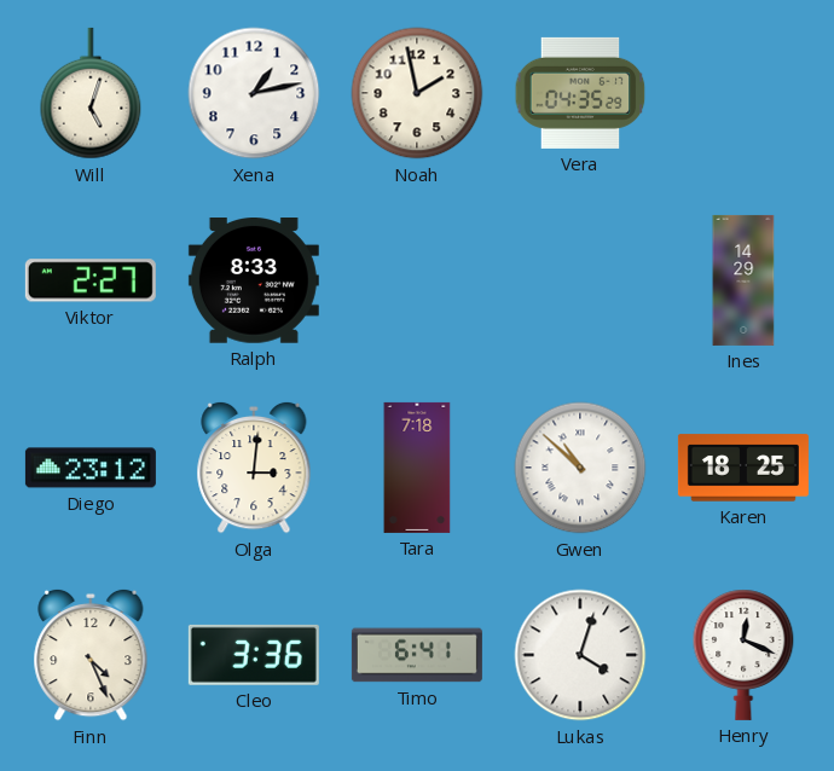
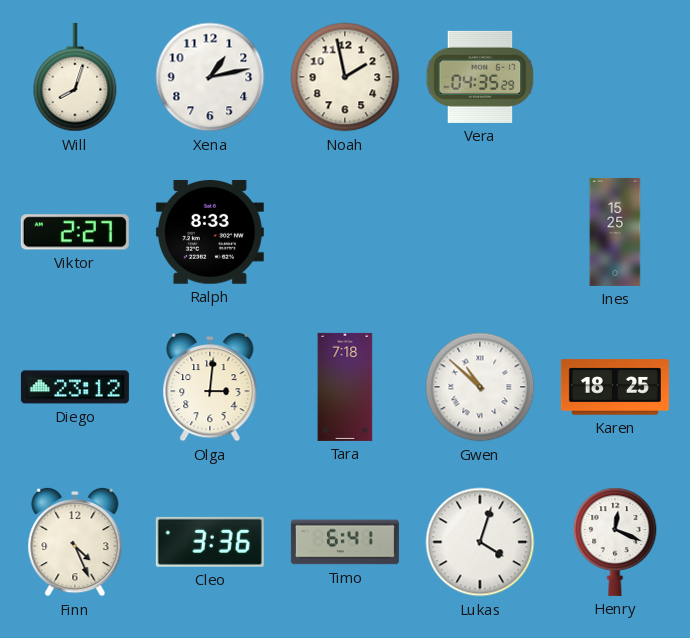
Will: 5:03 -> 8:03
Ines: 14:29 -> 15:25
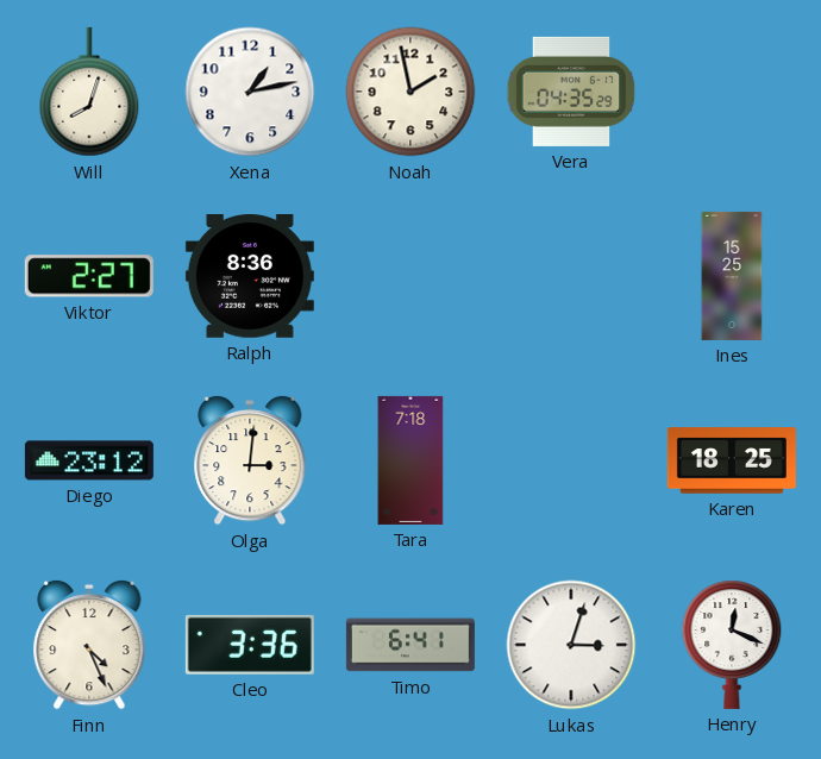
Ralph: 8:33 -> 8:36
Gwen: 10:52 -> none
Lukas: 4:03 -> 3:03
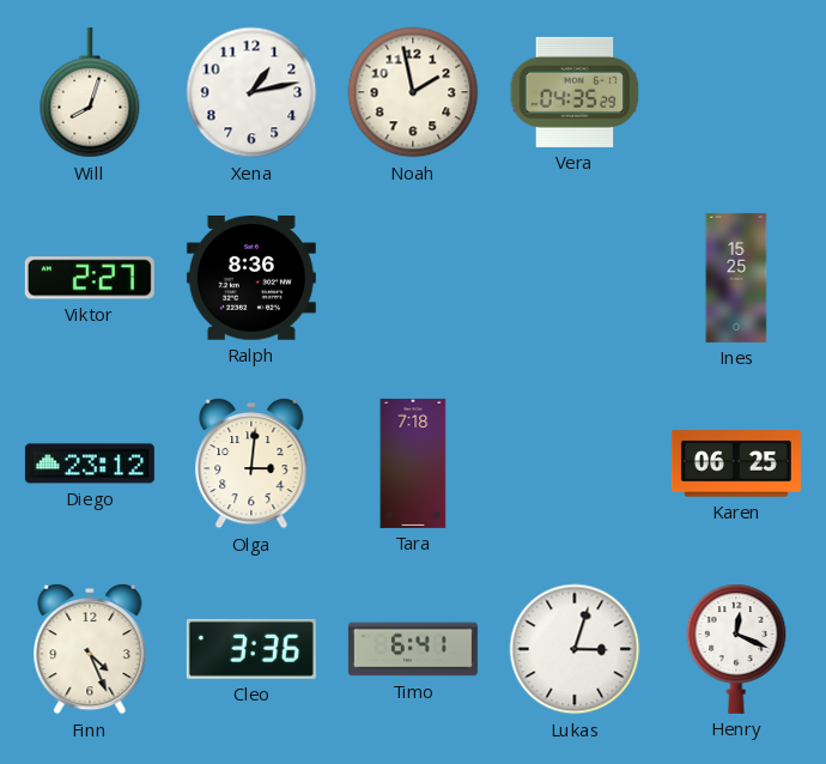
Karen: 18:25 -> 06:25
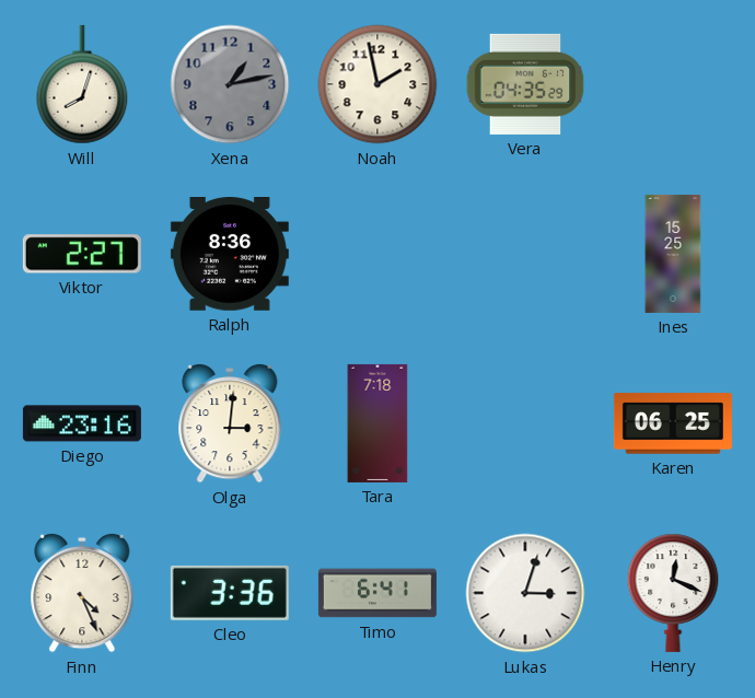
Xena dial: white -> grey
Diego: 23:12 -> 23:16
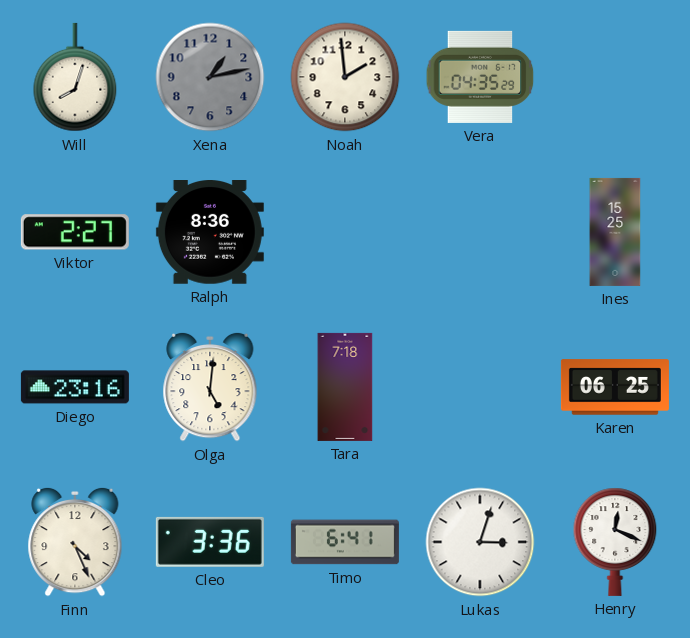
Noah: 1:58 -> 1:59
Olga: 3:01 -> 5:01
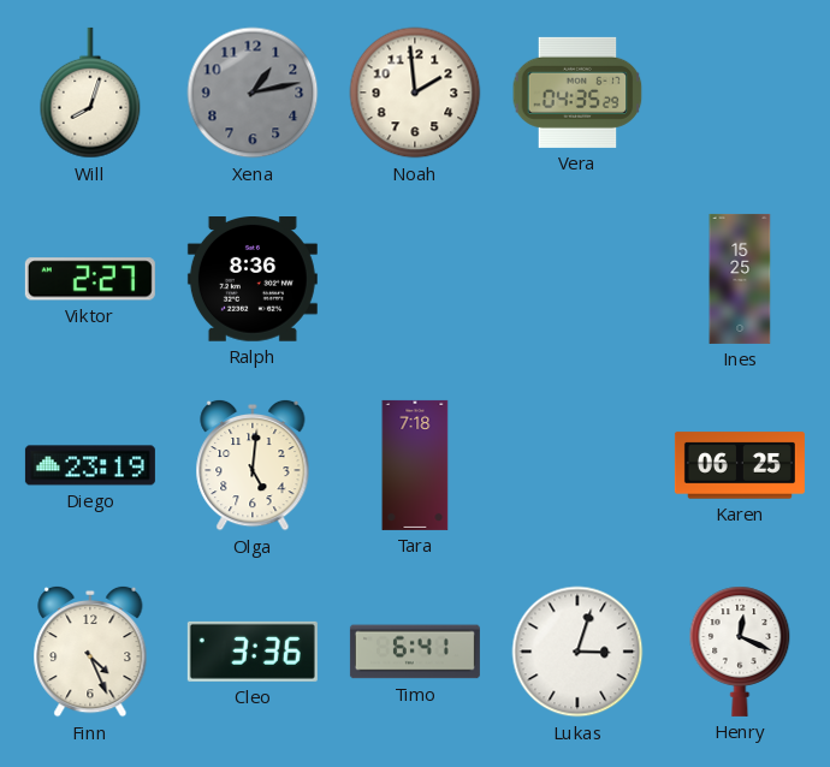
Diego: 23:16 -> 23:19
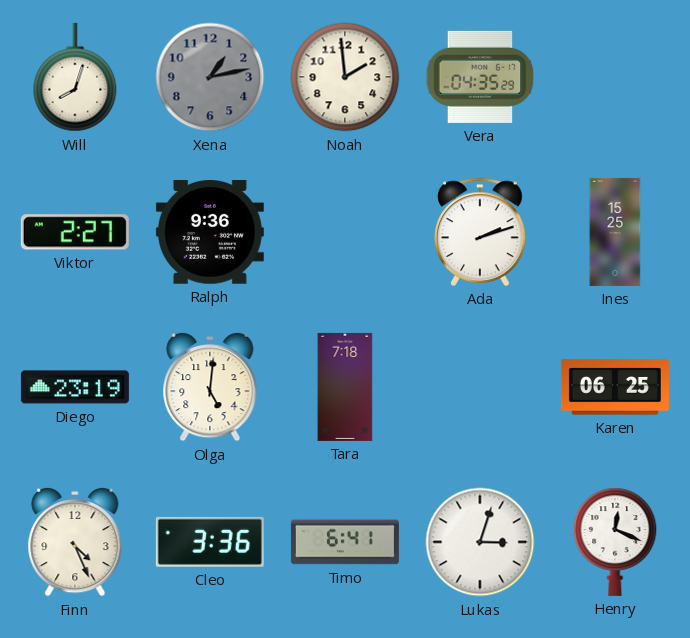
Ralph: 8:36 -> 9:36
Ada: none -> 2:12
